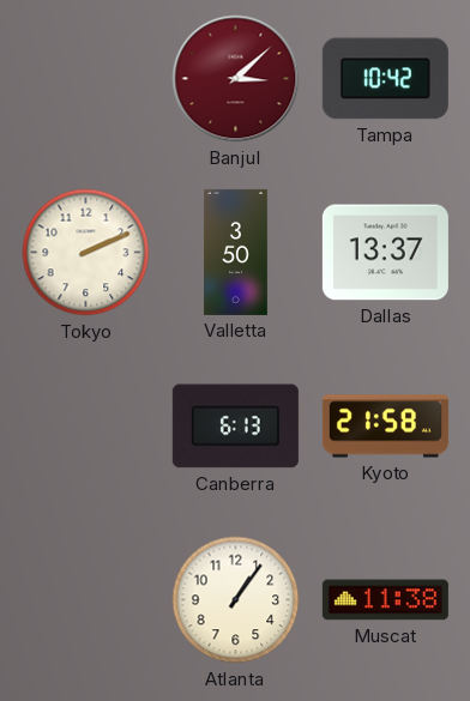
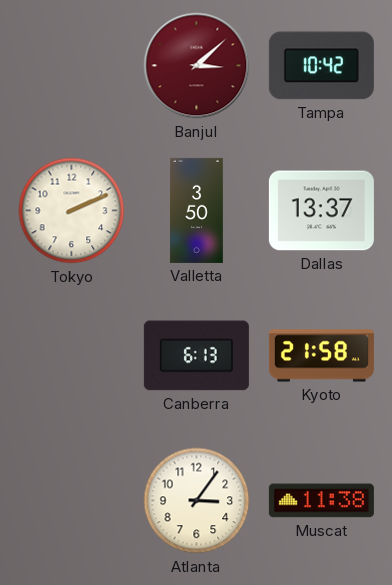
Atlanta: 1:06 -> 3:06
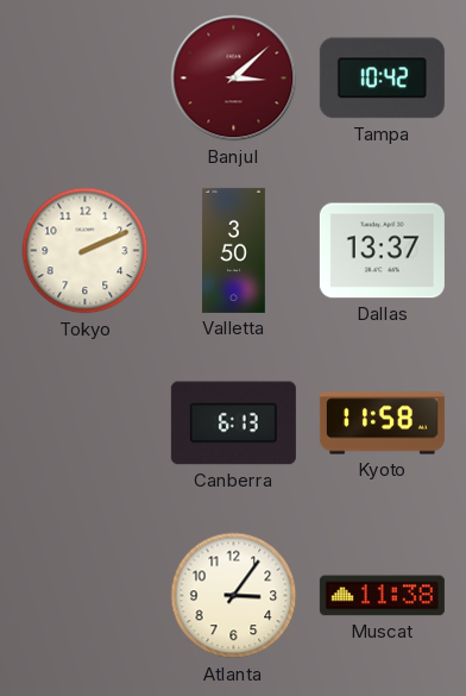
Kyoto: 21:58 -> 11:58
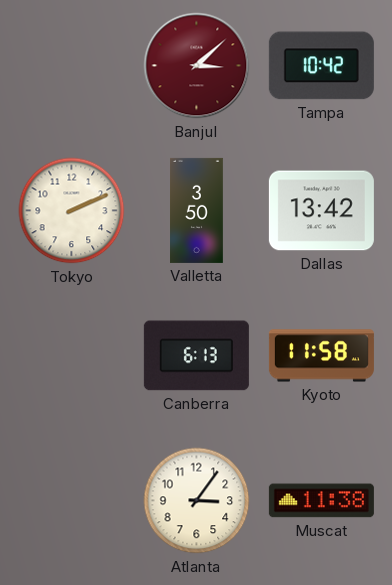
Dallas: 13:37 -> 13:42
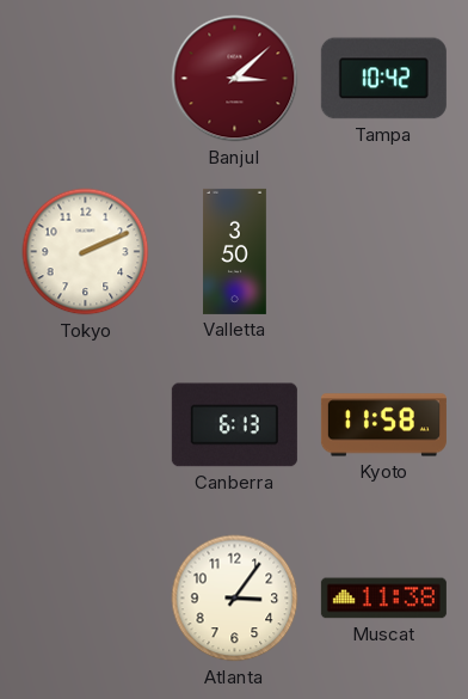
Dallas: 13:42 -> none
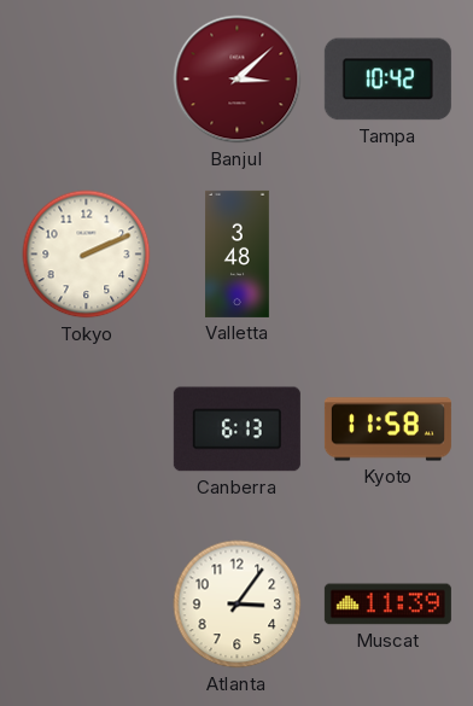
Valletta: 3:50 -> 3:48
Muscat: 11:38 -> 11:39
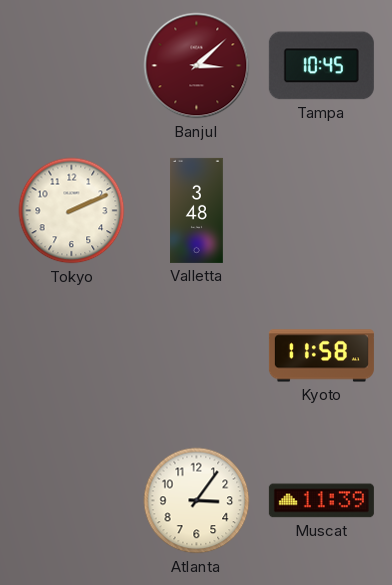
Tampa: 10:42 -> 10:45
Canberra: 6:13 -> none
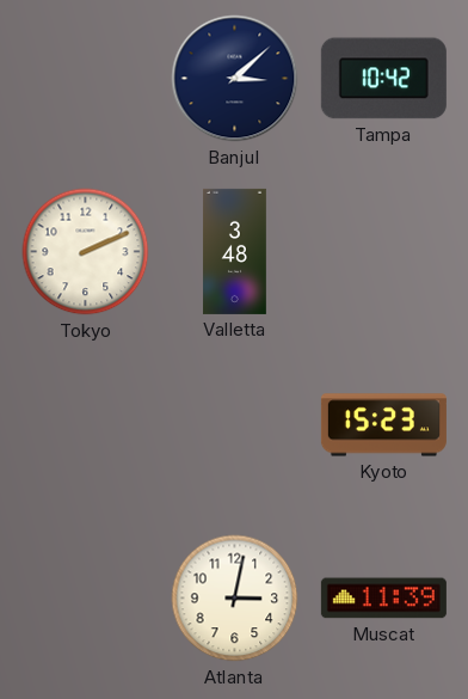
Banjul dial: burgundy -> navy
Tampa: 10:45 -> 10:42
Kyoto: 11:58 -> 15:23
Atlanta: 3:06 -> 3:02
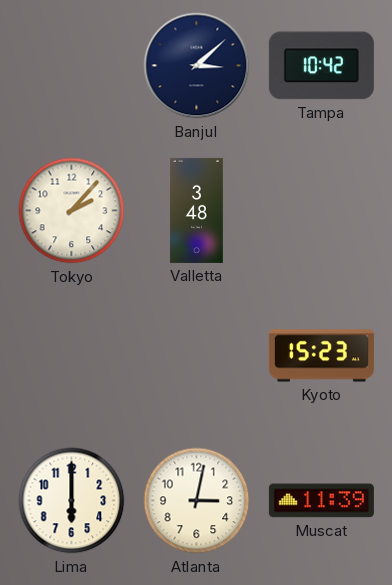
Tokyo: 2:11 -> 2:07
Lima: none -> 6:00
